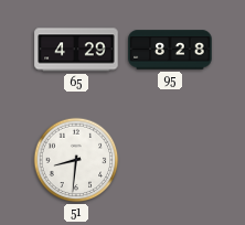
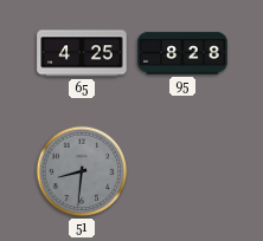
65: 4:29 -> 4:25
51 dial: white -> grey
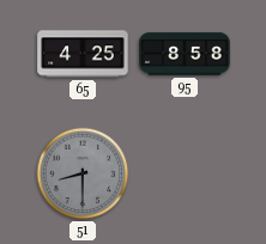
95: 8:28 -> 8:58
51: 8:31 -> 8:30
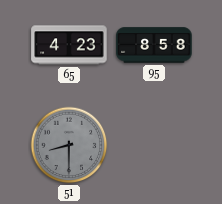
65: 4:25 -> 4:23
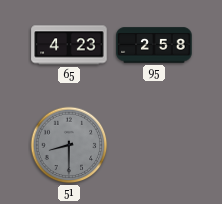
95: 8:58 -> 2:58
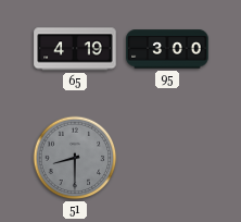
65: 4:23 -> 4:19
95: 2:58 -> 3:00
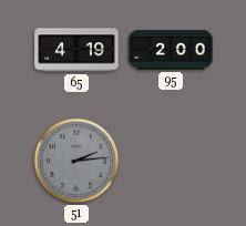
95: 3:00 -> 2:00
51: 8:30 -> 2:14
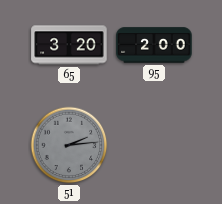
65: 4:19 -> 3:20
